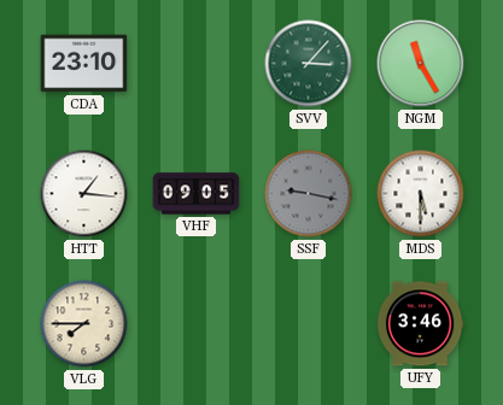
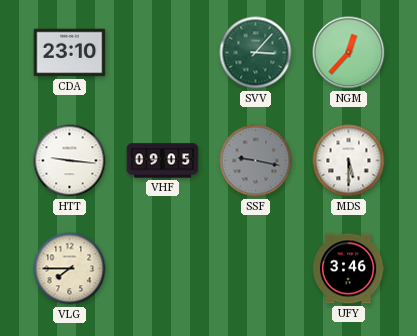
NGM: 11:25 -> 12:37
HTT: 1:16 -> 9:16
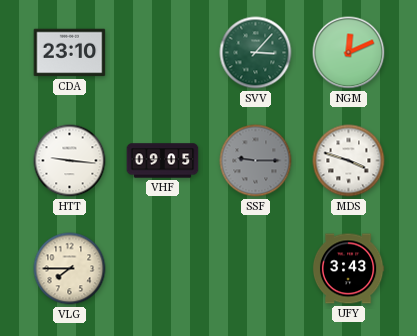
NGM: 12:37 -> 12:11
SSF: 9:17 -> 9:15
MDS: 5:30 -> 3:48
UFY: 3:46 -> 3:43
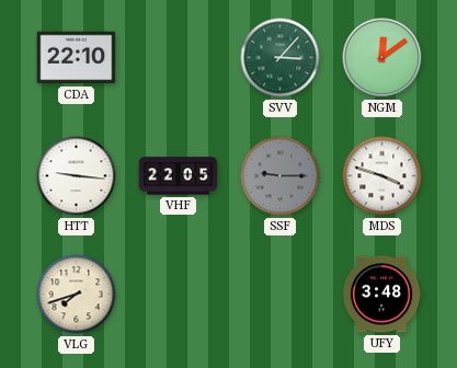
CDA: 23:10 -> 22:10
NGM: 12:11 -> 12:09
VHF: 09:05 -> 22:05
VLG: 7:45 -> 7:42
UFY: 3:43 -> 3:48
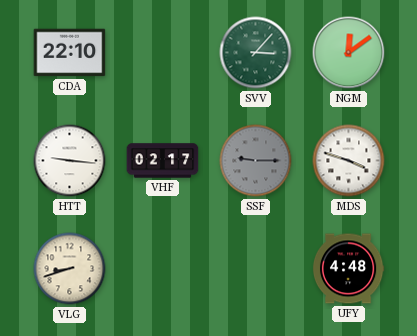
VHF: 22:05 -> 02:17
VLG: 7:42 -> 8:42
UFY: 3:48 -> 4:48
